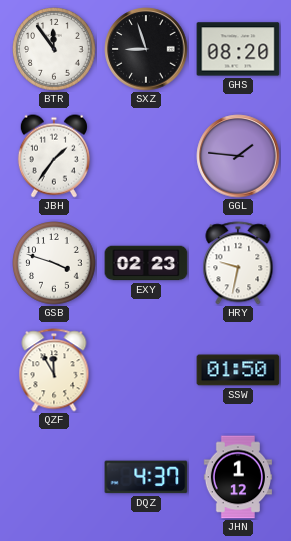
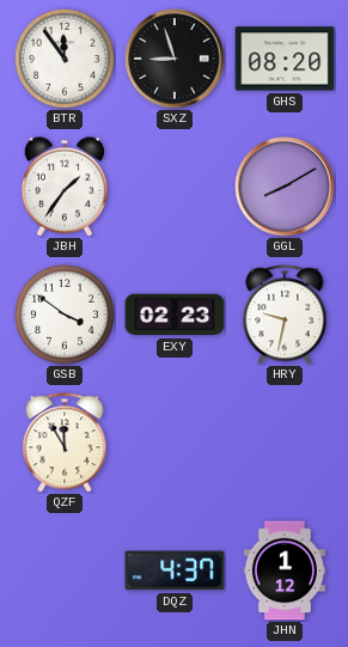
GGL: 1:46 -> 8:10
GSB: 3:48 -> 3:51
SSW: 01:50 -> none
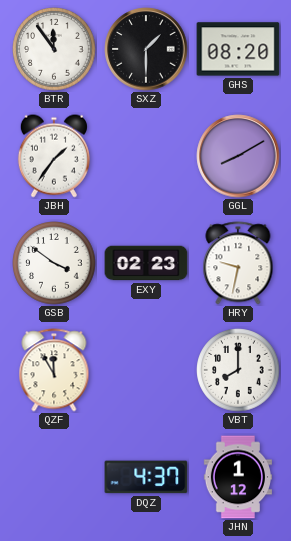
SXZ: 8:57 -> 1:30
VBT: none -> 8:00
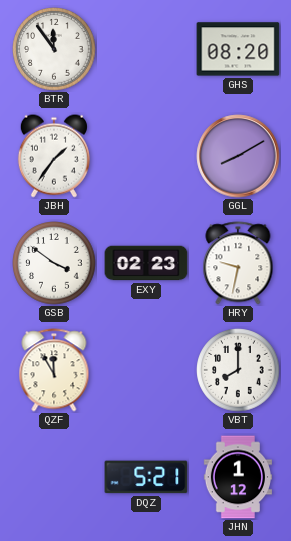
SXZ: 1:30 -> none
DQZ: 4:37 -> 5:21
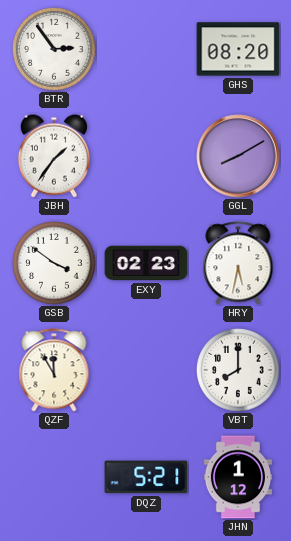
BTR: 11:54 -> 2:54
HRY: 9:32 -> 5:32
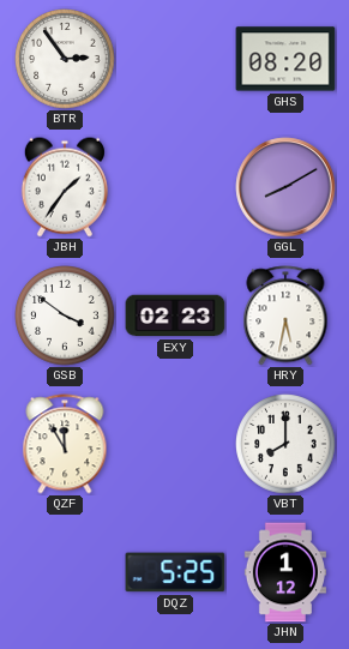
DQZ: 5:21 -> 5:25
